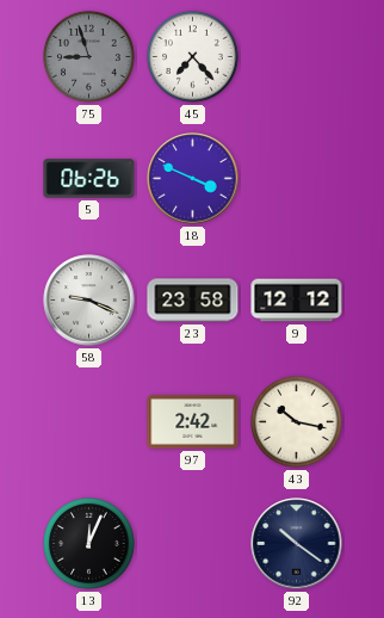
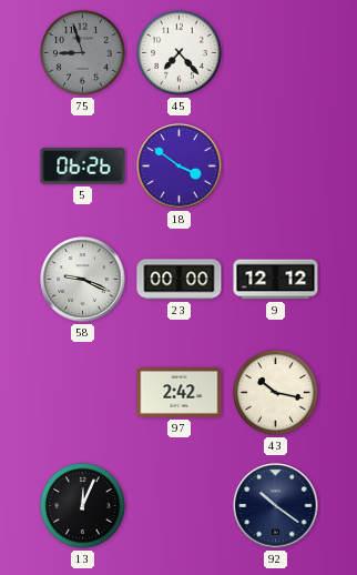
18: 3:49 -> 3:51
23: 23:58 -> 00:00
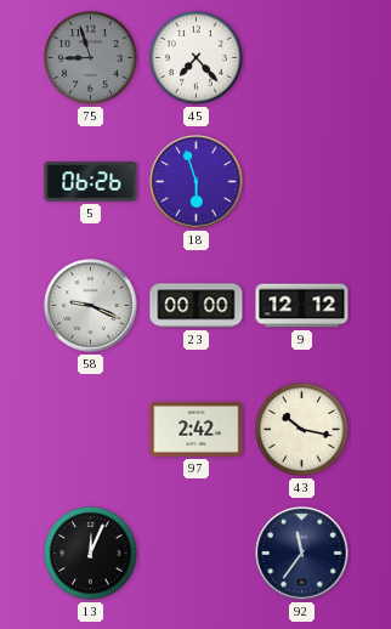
18: 3:51 -> 5:57
92: 10:21 -> 11:36
